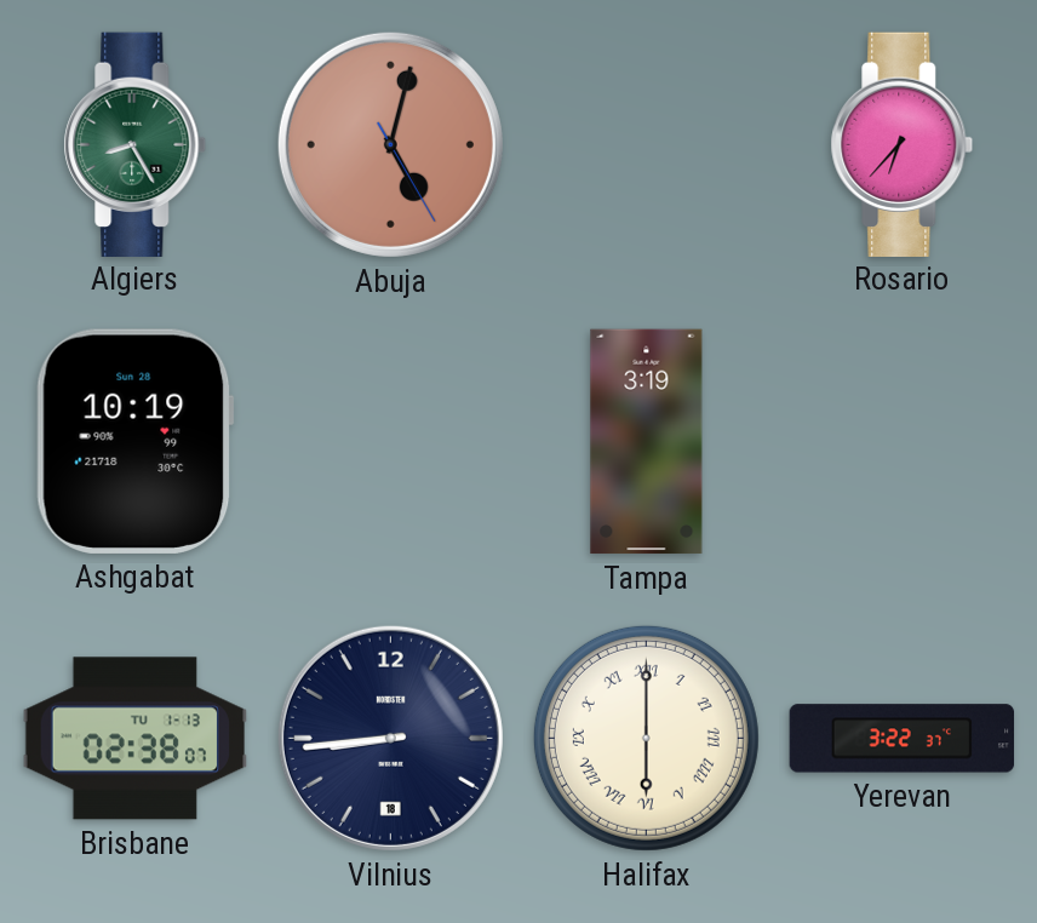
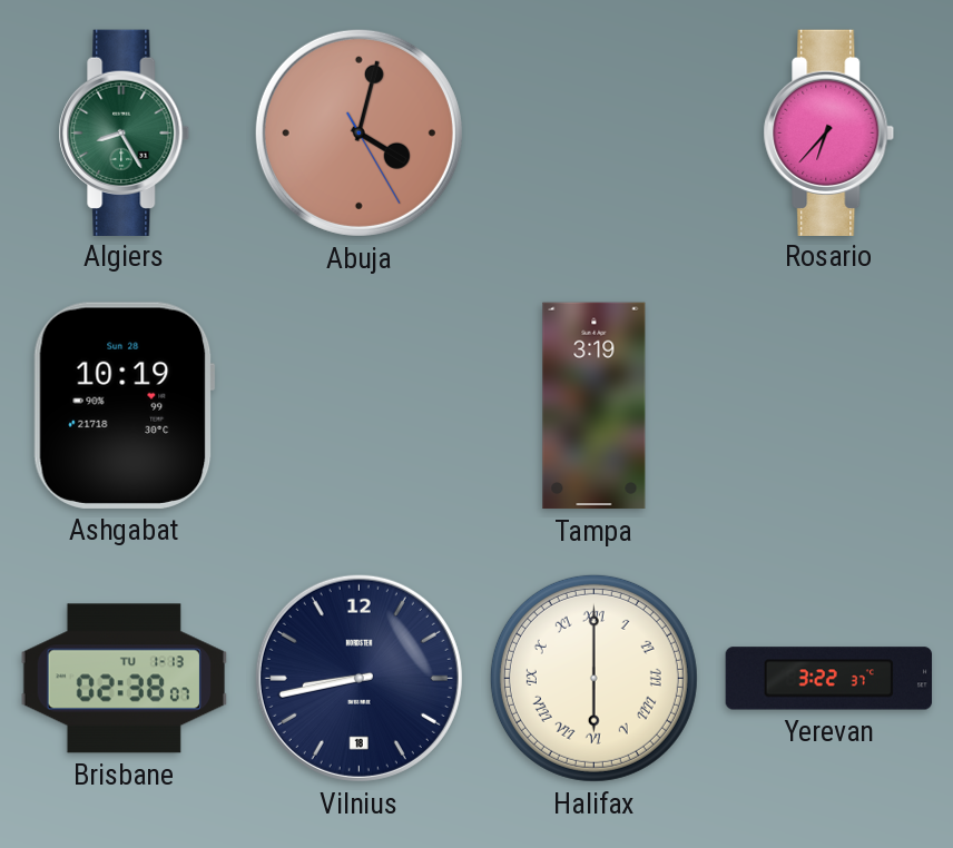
Abuja: 5:02 -> 4:02
Vilnius: 8:44 -> 8:43
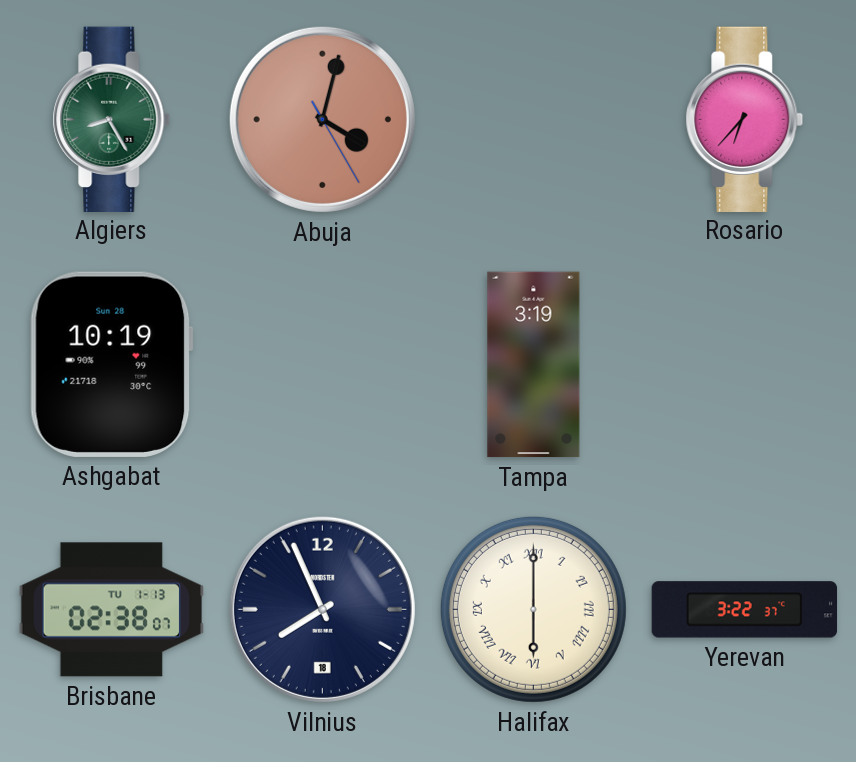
Vilnius: 8:43 -> 7:56
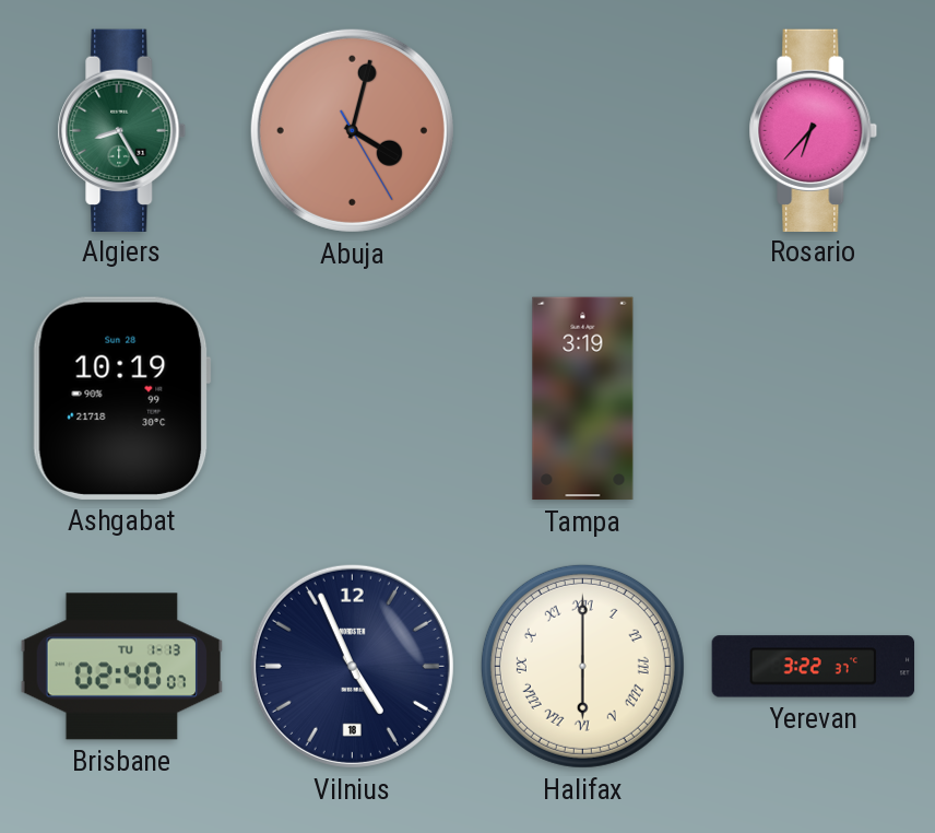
Brisbane: 02:38 -> 02:40
Vilnius: 7:56 -> 4:56
